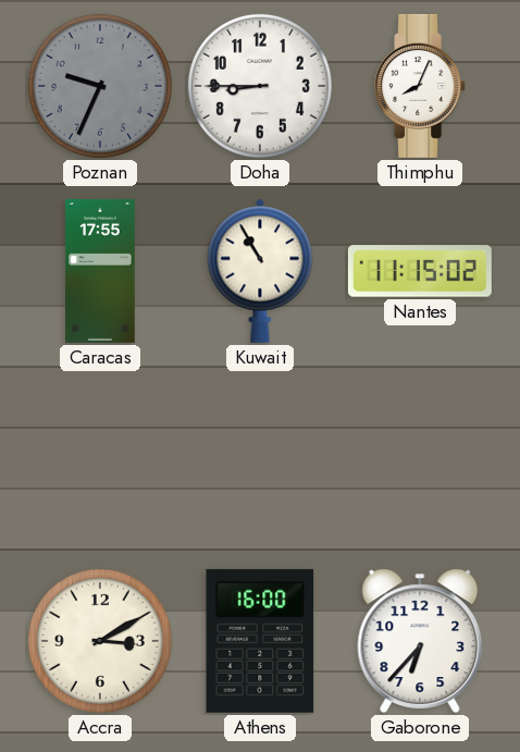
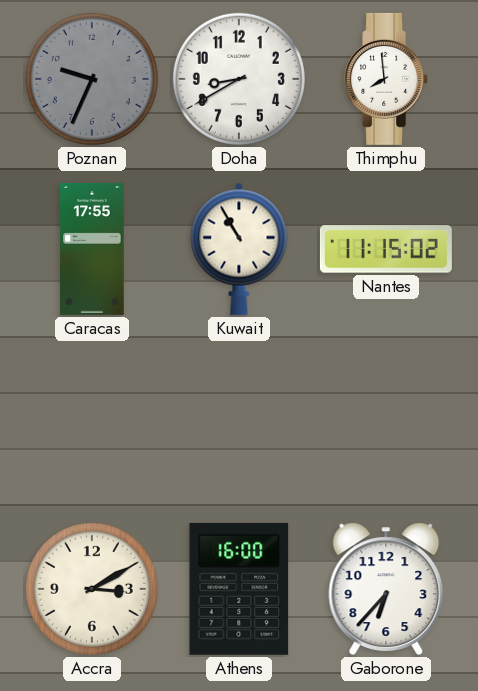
Doha: 8:45 -> 8:40
Thimphu: 8:04 -> 7:59
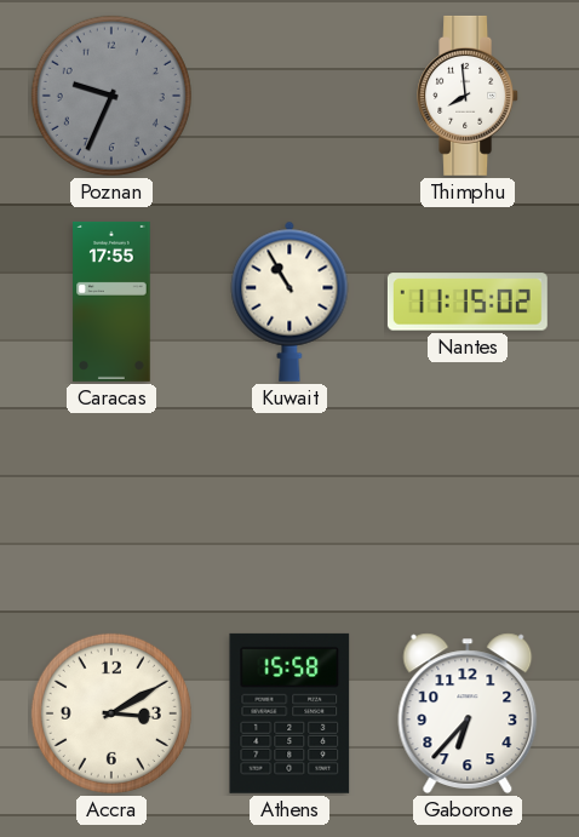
Doha: 8:40 -> none
Athens: 16:00 -> 15:58
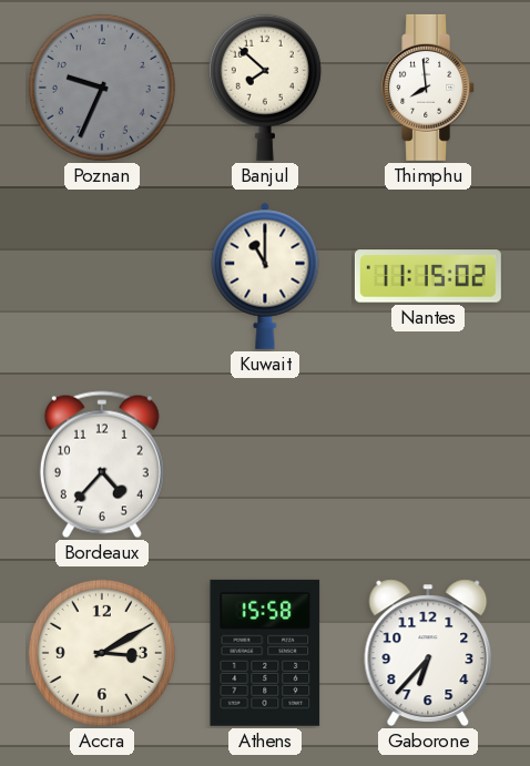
Banjul: none -> 7:52
Caracas: 17:55 -> none
Kuwait: 10:55 -> 11:00
Bordeaux: none -> 4:37
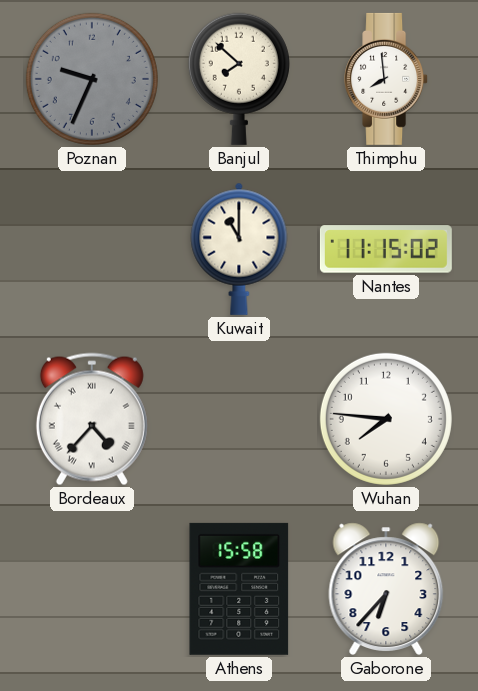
Bordeaux numerals: Arabic -> Roman
Wuhan: none -> 7:46
Accra: 3:10 -> none
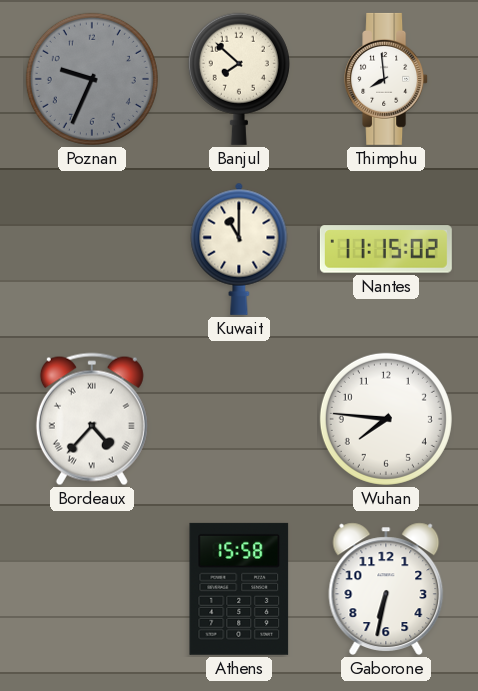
Gaborone: 6:37 -> 6:32
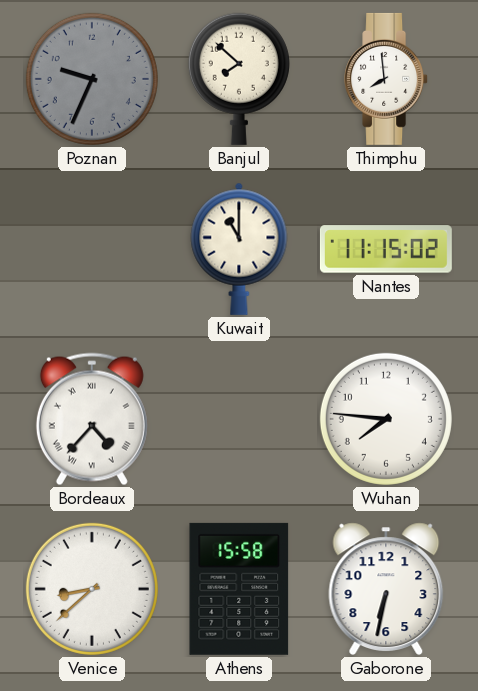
Venice: none -> 8:38
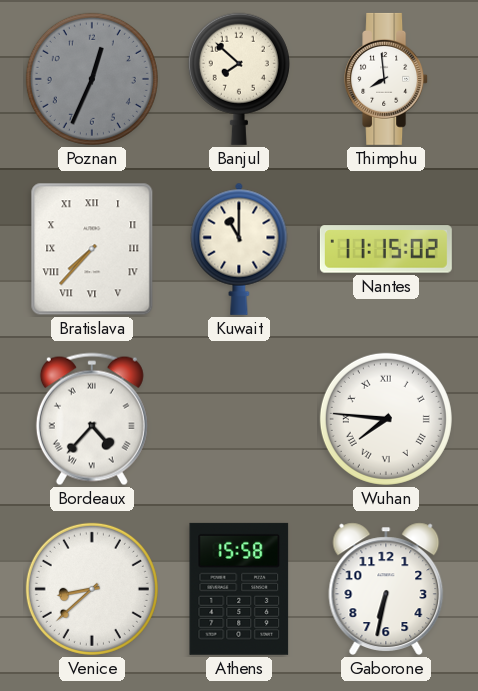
Poznan: 9:34 -> 12:34
Bratislava: none -> 7:37
Wuhan numerals: Arabic -> Roman
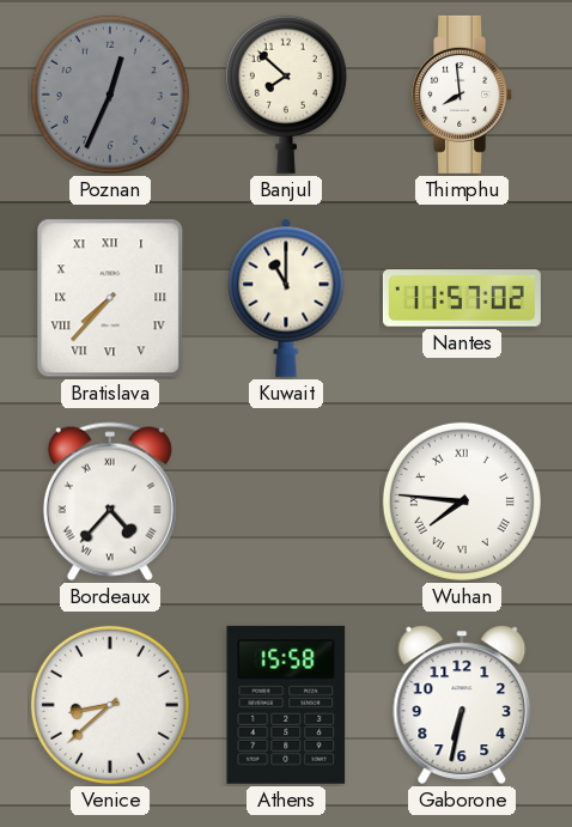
Nantes: 11:15 -> 11:57
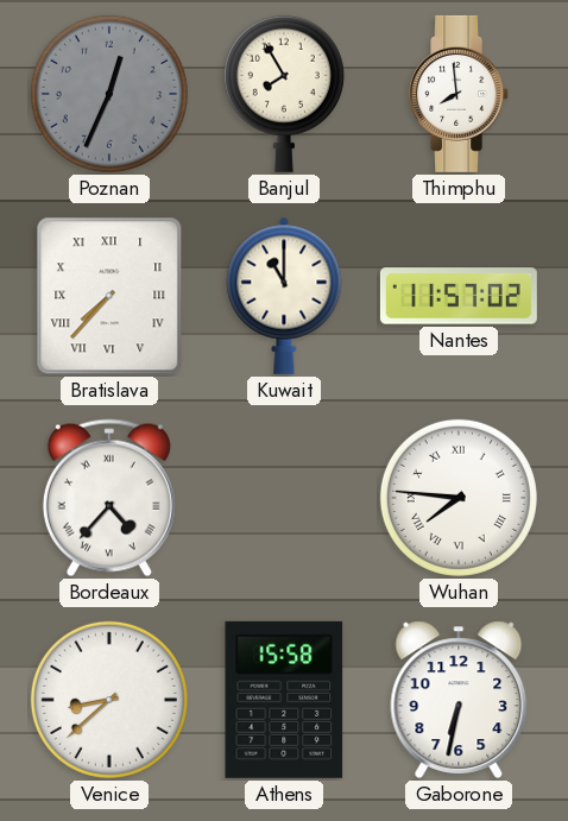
Banjul: 7:52 -> 7:55
